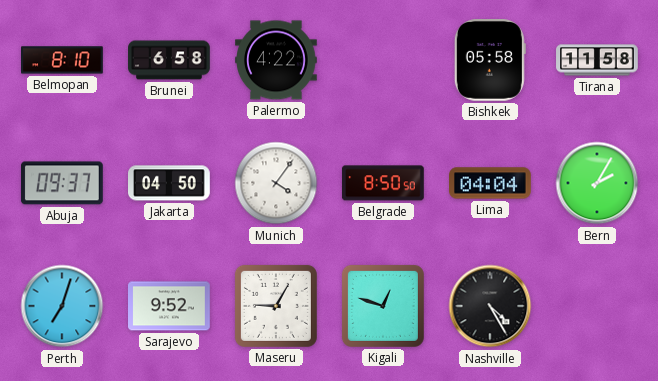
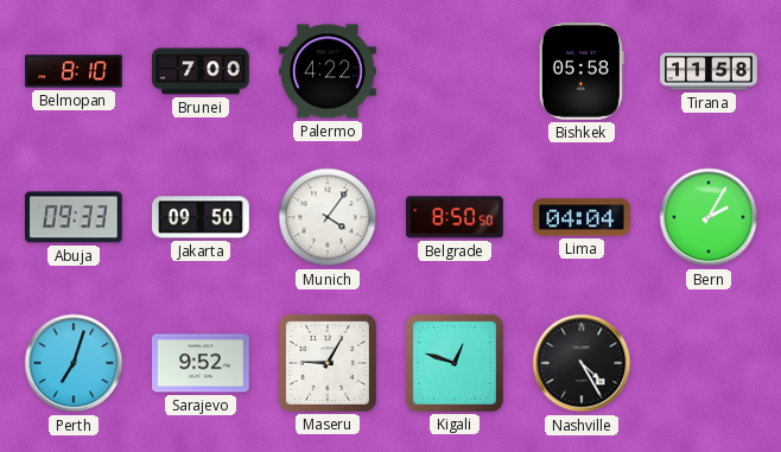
Brunei: 6:58 -> 7:00
Abuja: 09:37 -> 09:33
Jakarta: 04:50 -> 09:50
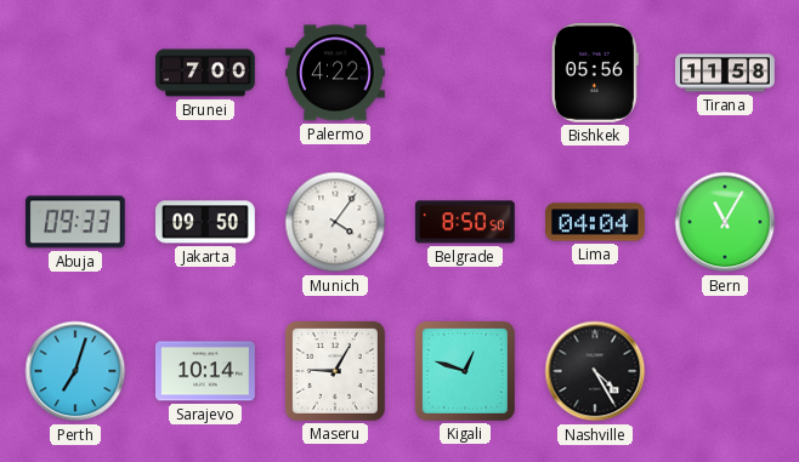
Belmopan: 8:10 -> none
Bishkek: 05:58 -> 05:56
Bern: 2:05 -> 11:05
Sarajevo: 9:52 -> 10:14
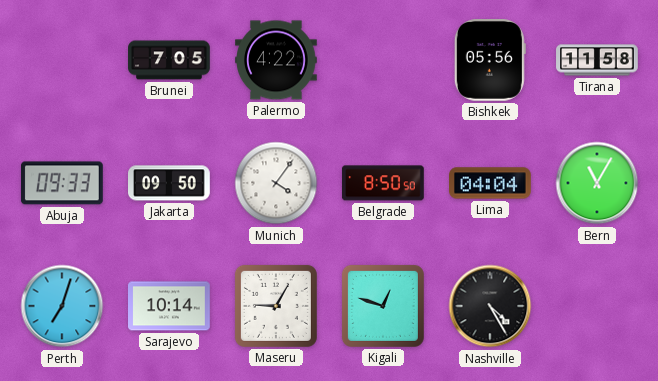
Brunei: 7:00 -> 7:05
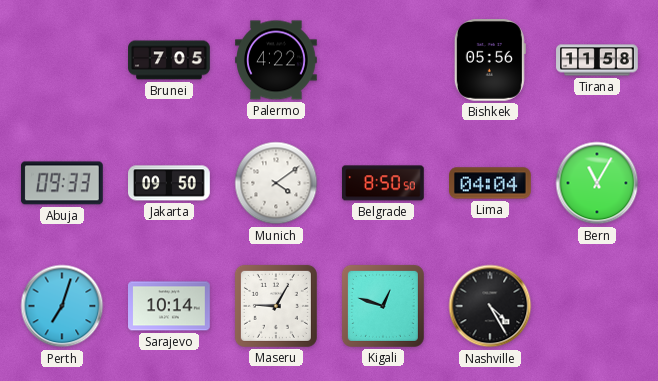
Munich: 4:06 -> 4:09
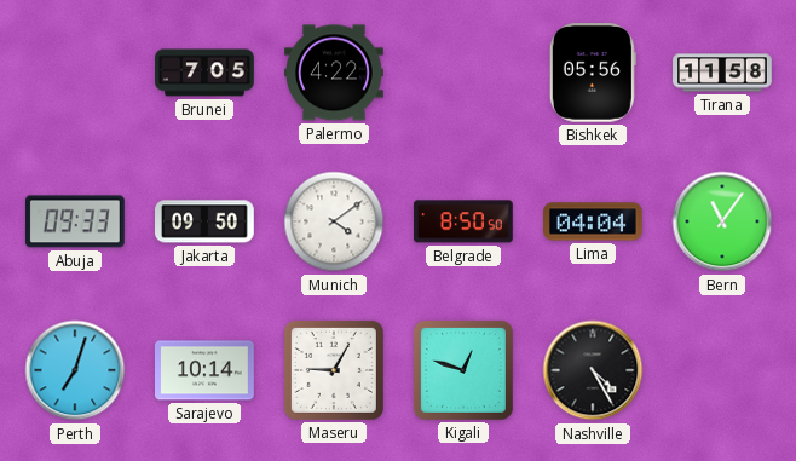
Bern: 11:05 -> 11:06
